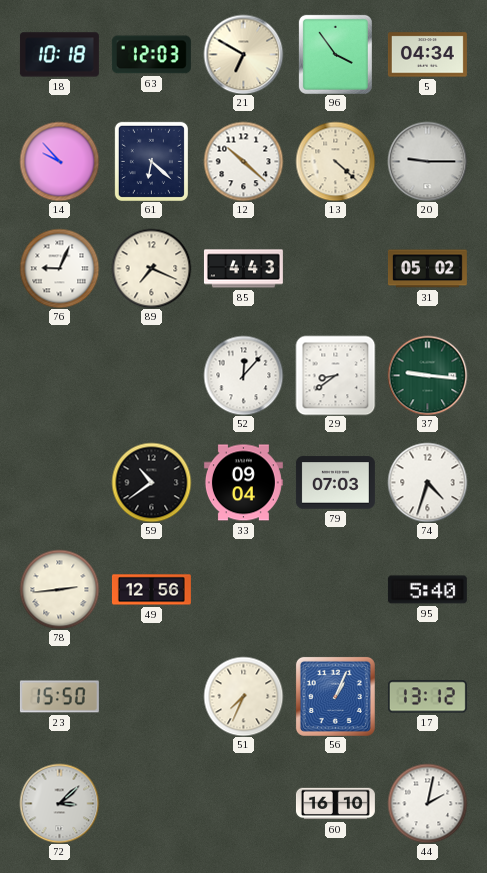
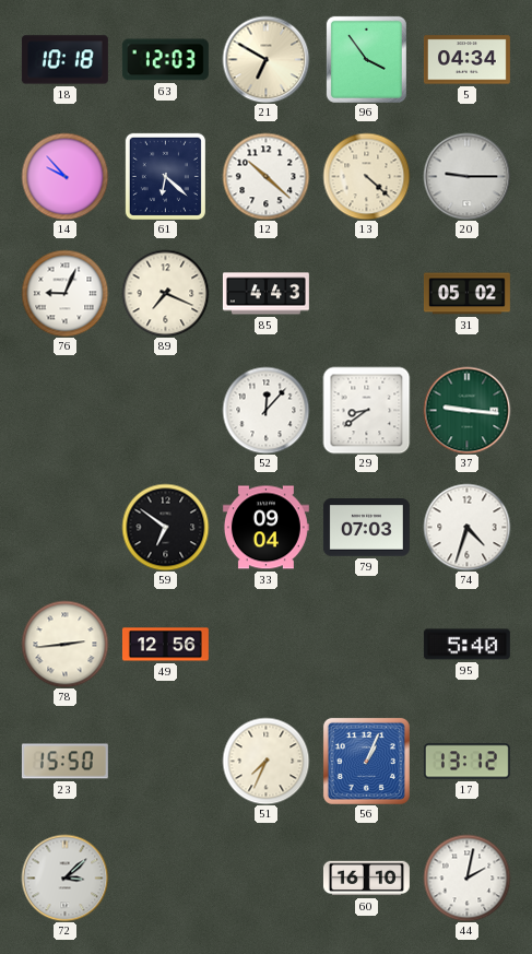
59: 10:39 -> 6:51
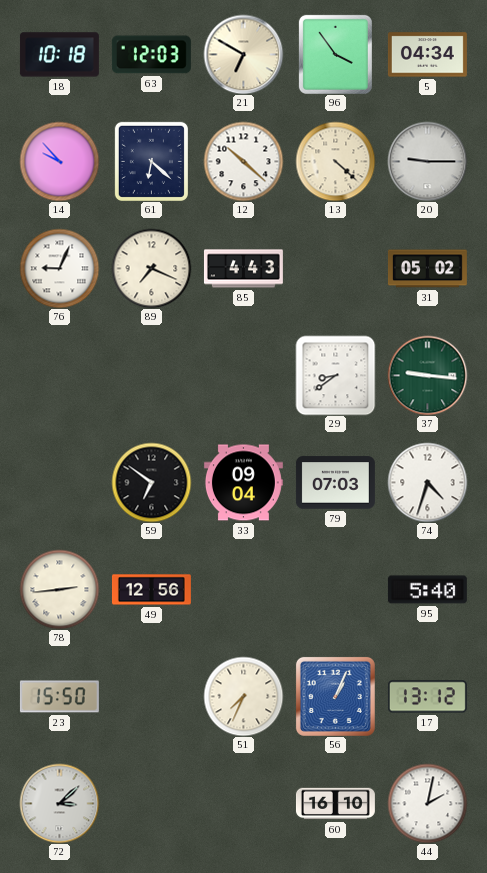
52: 12:07 -> none
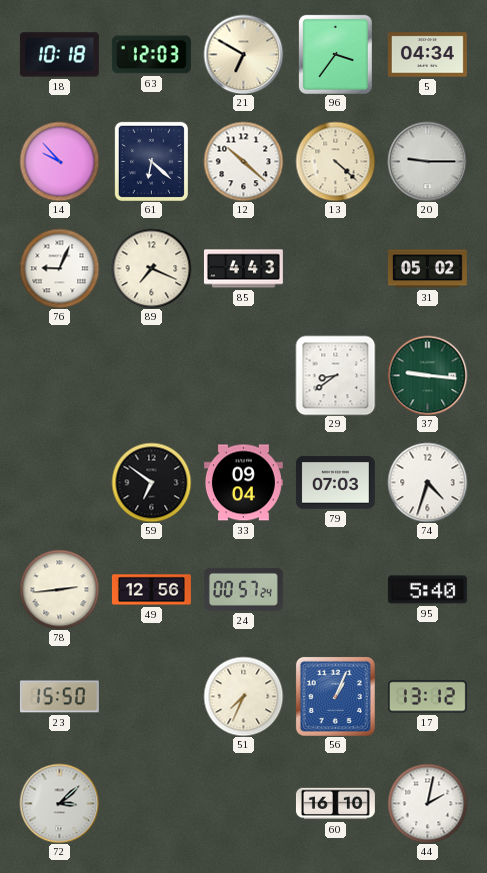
96: 3:54 -> 3:36
24: none -> 00:57
